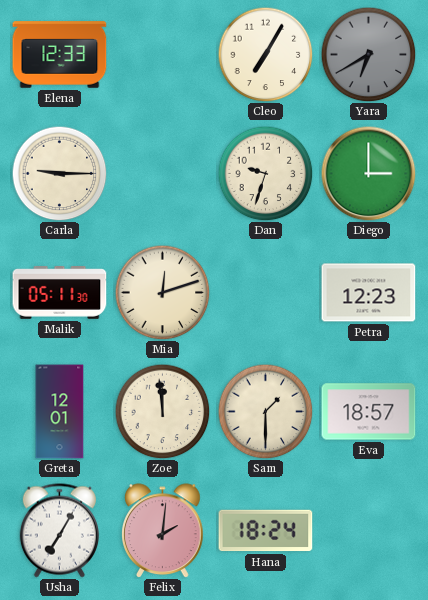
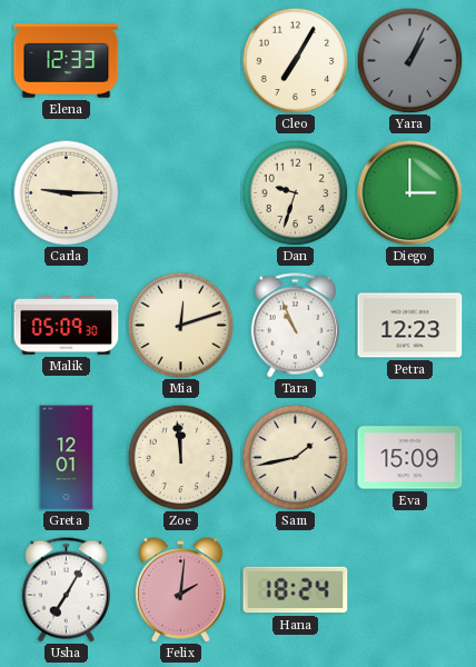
Yara: 6:40 -> 1:04
Malik: 05:11 -> 05:09
Tara: none -> 10:56
Sam: 1:30 -> 1:43
Eva: 18:57 -> 15:09
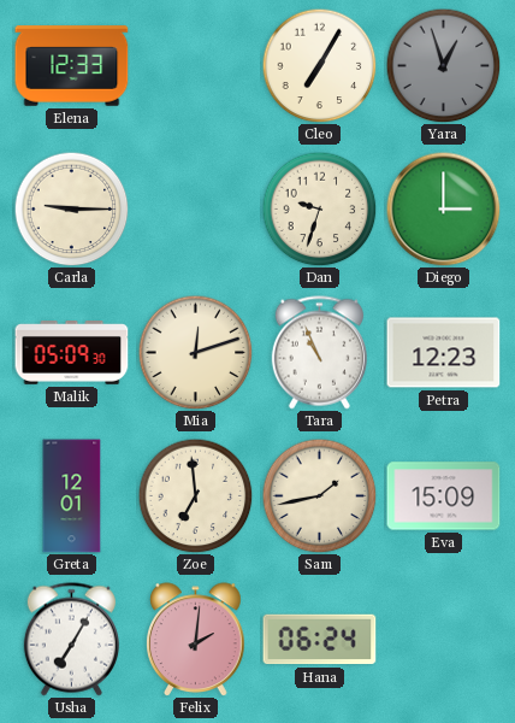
Yara: 1:04 -> 12:57
Zoe: 11:59 -> 6:59
Hana: 18:24 -> 06:24
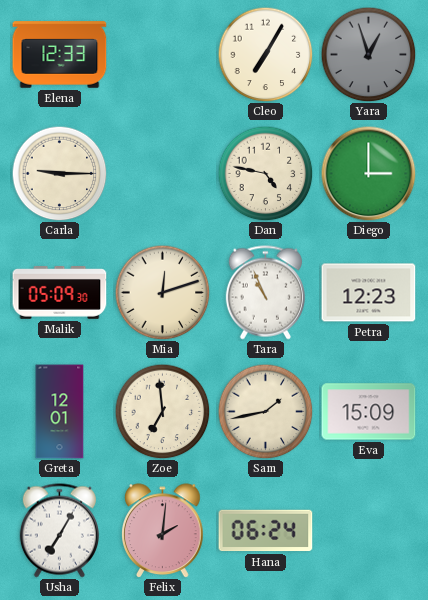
Dan: 9:33 -> 4:47
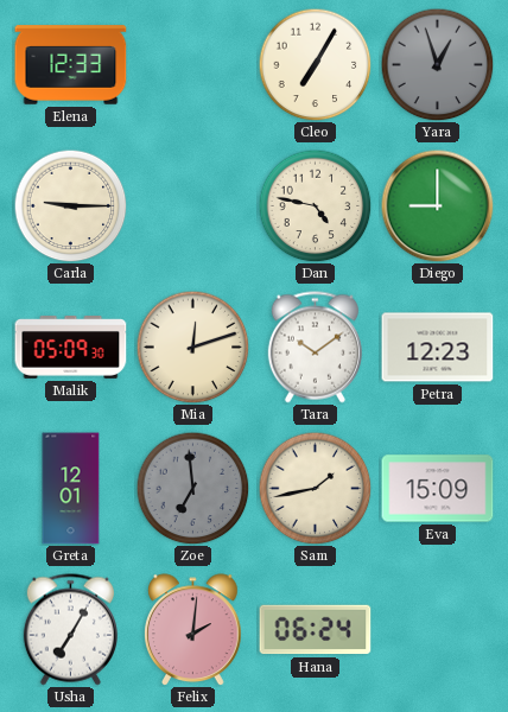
Diego: 3:00 -> 9:00
Tara: 10:56 -> 10:09
Zoe dial: cream -> grey
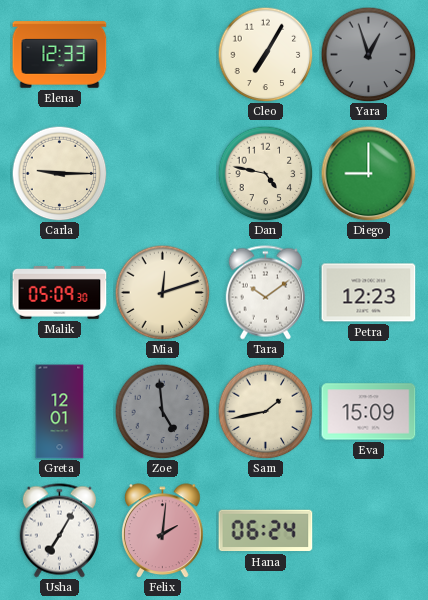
Zoe: 6:59 -> 4:59
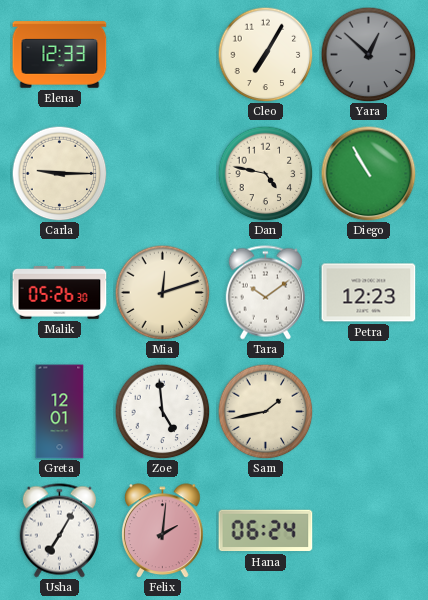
Yara: 12:57 -> 12:52
Diego: 9:00 -> 10:55
Malik: 05:09 -> 05:26
Zoe dial: grey -> white
Eva: 15:09 -> none
